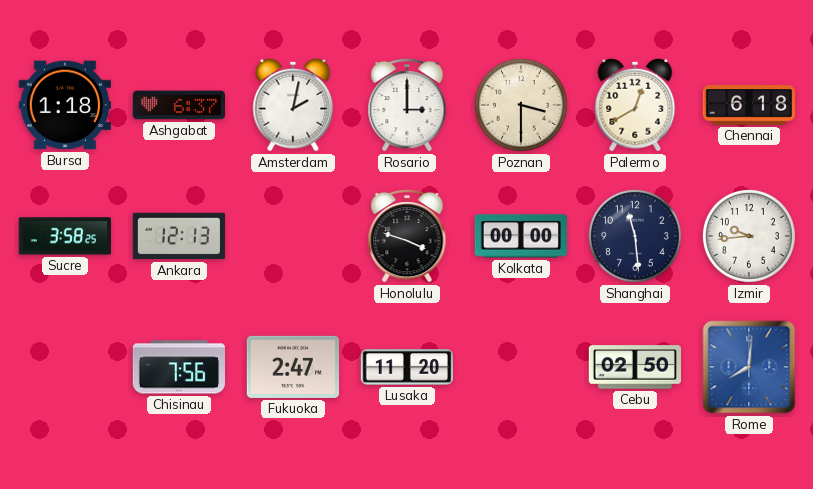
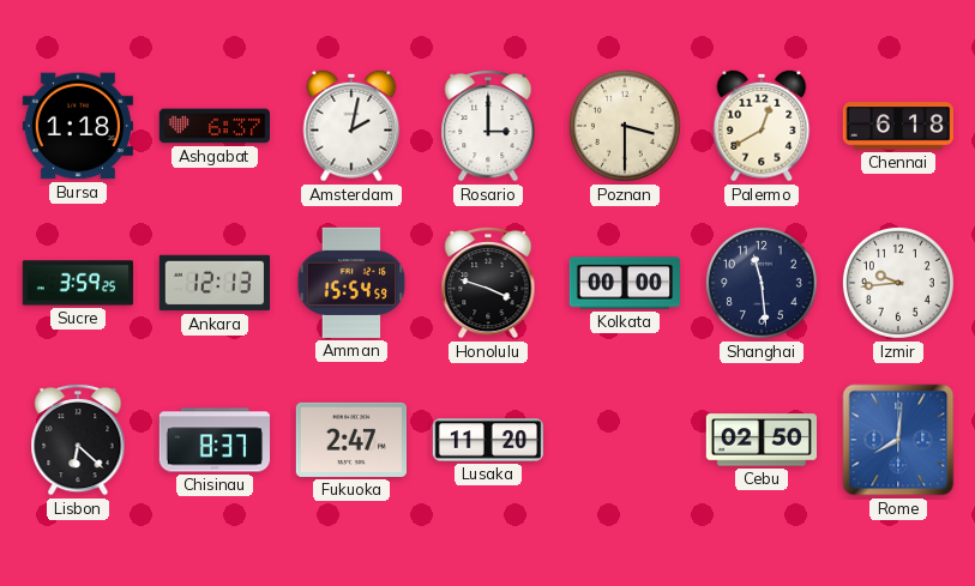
Sucre: 3:58 -> 3:59
Amman: none -> 15:54
Lisbon: none -> 6:22
Chisinau: 7:56 -> 8:37
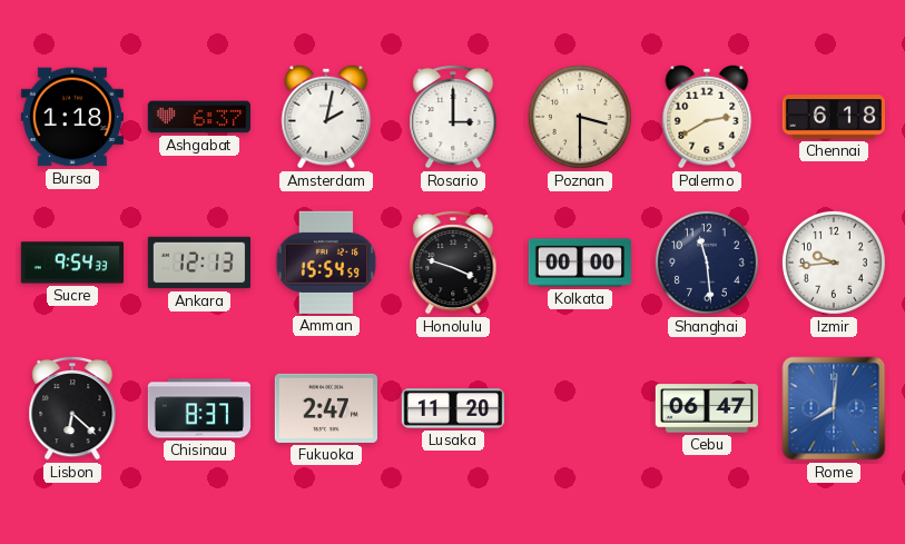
Palermo: 12:40 -> 2:40
Sucre: 3:59 -> 9:54
Cebu: 02:50 -> 06:47
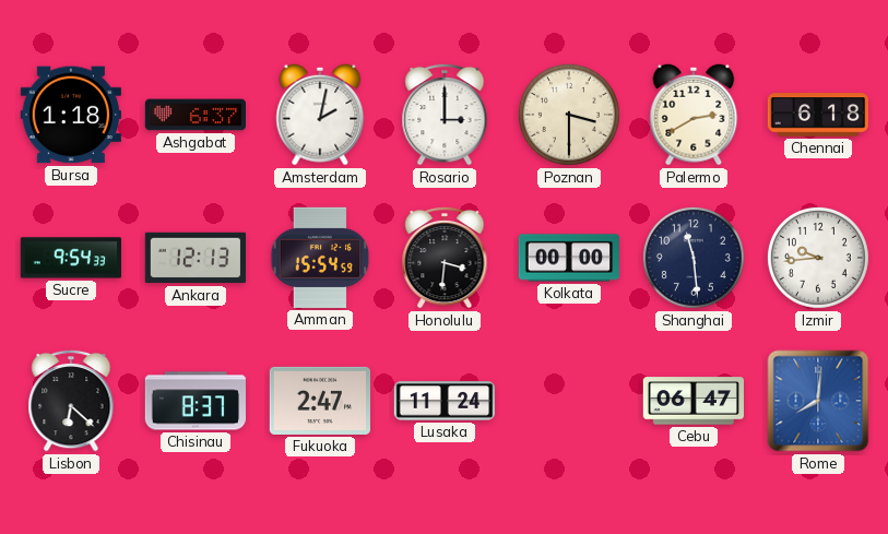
Honolulu: 3:48 -> 3:31
Lusaka: 11:20 -> 11:24
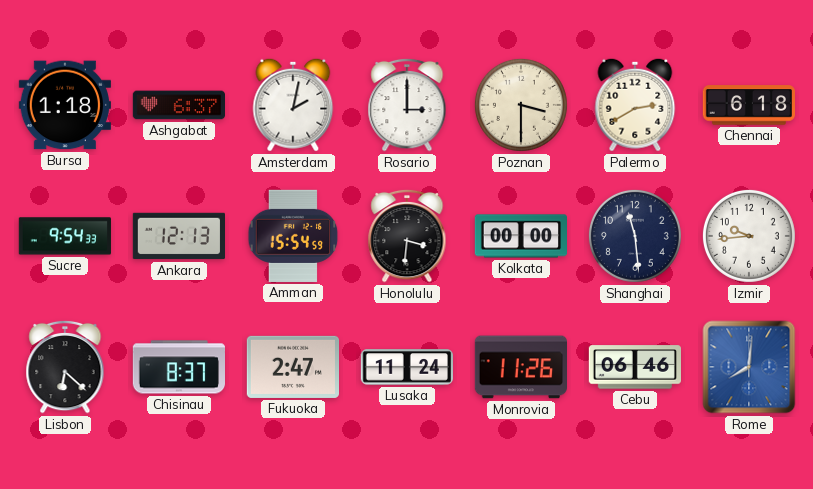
Monrovia: none -> 11:26
Cebu: 06:47 -> 06:46
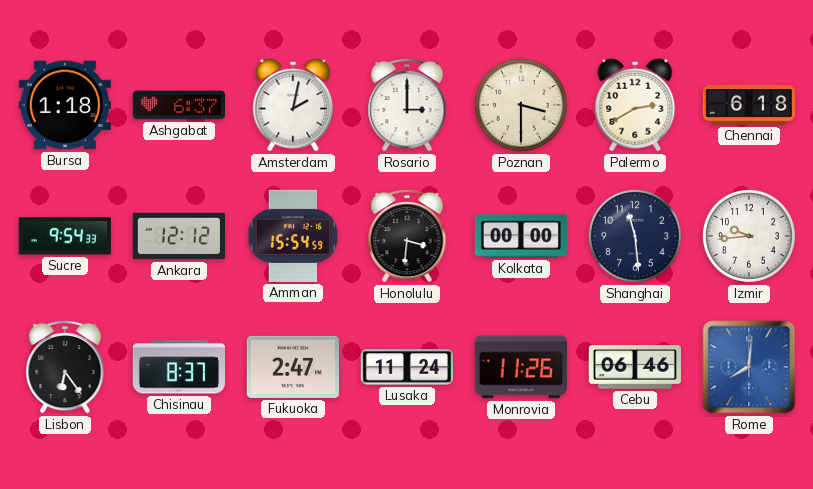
Ankara: 12:13 -> 12:12
Lisbon: 6:22 -> 6:24
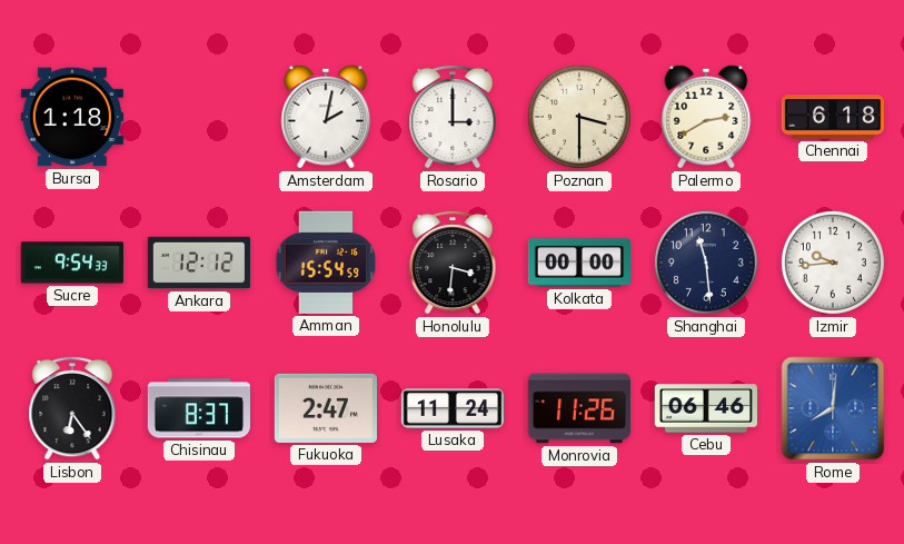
Ashgabat: 6:37 -> none
